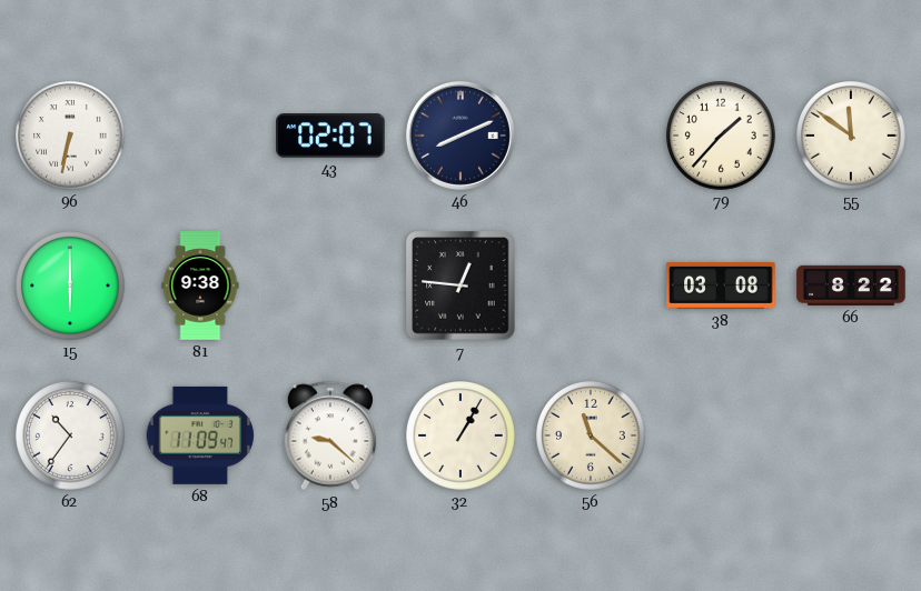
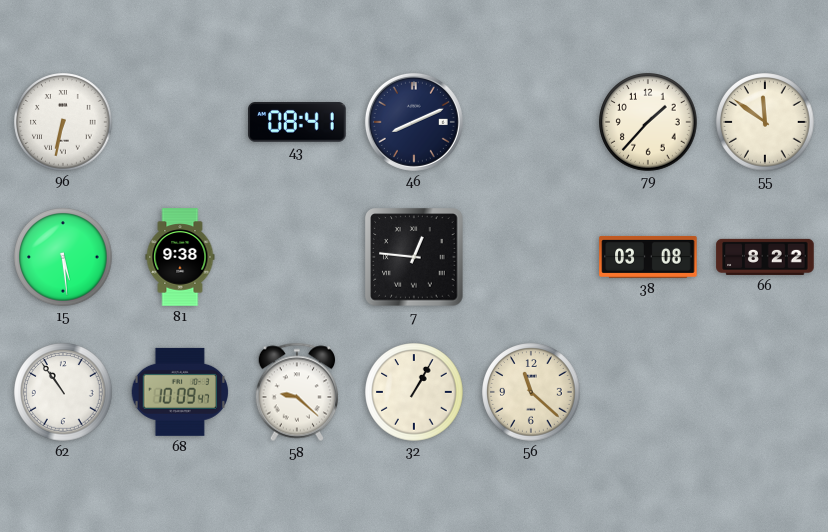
43: 02:07 -> 08:41
15: 6:00 -> 5:29
62: 10:36 -> 10:54
68: 11:09 -> 10:09
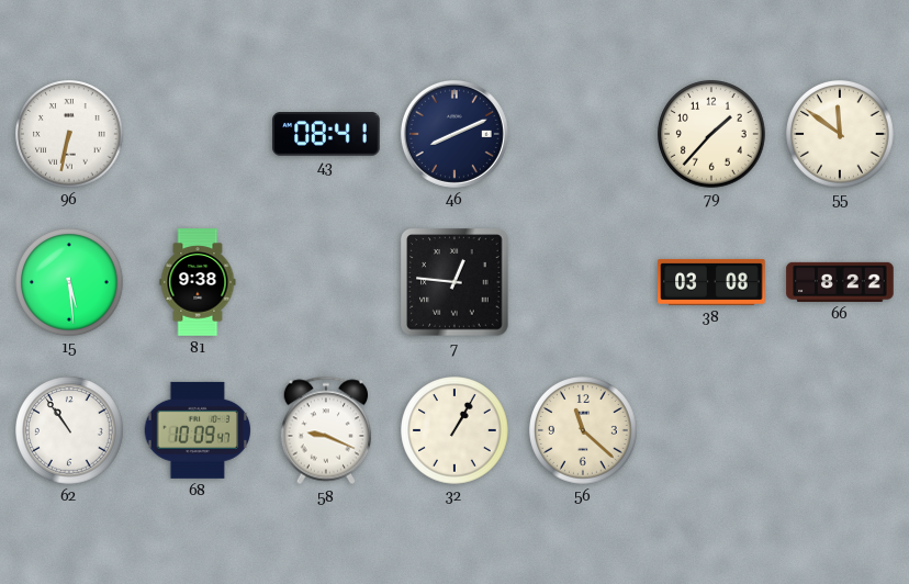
58: 9:22 -> 9:19
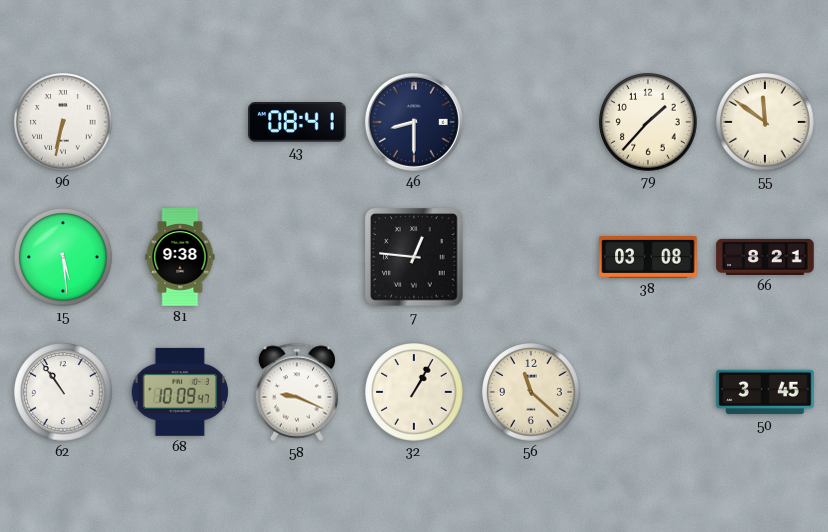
46: 8:11 -> 8:30
66: 8:22 -> 8:21
50: none -> 3:45
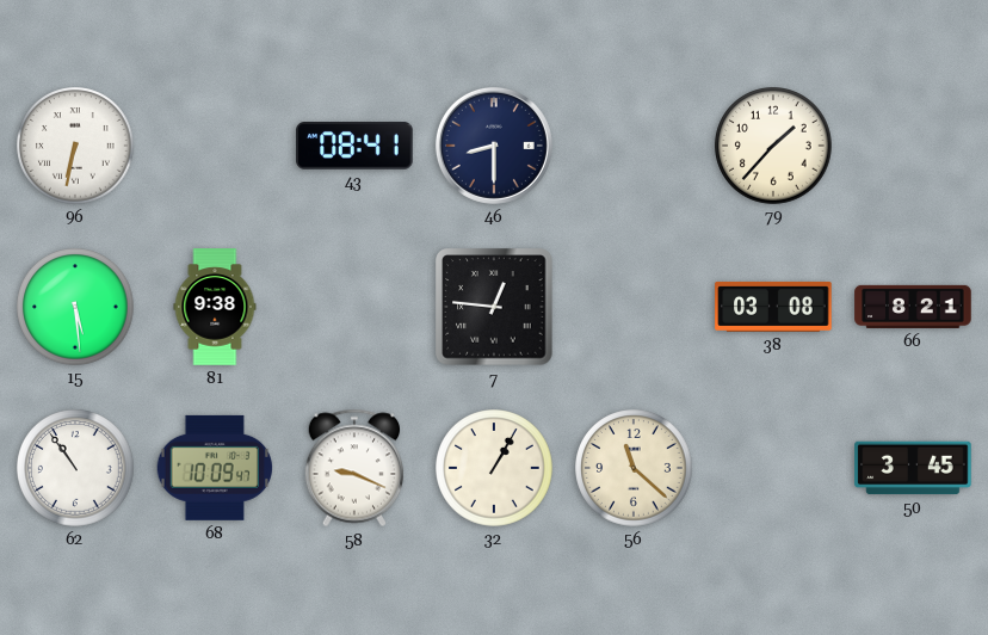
55: 11:51 -> none
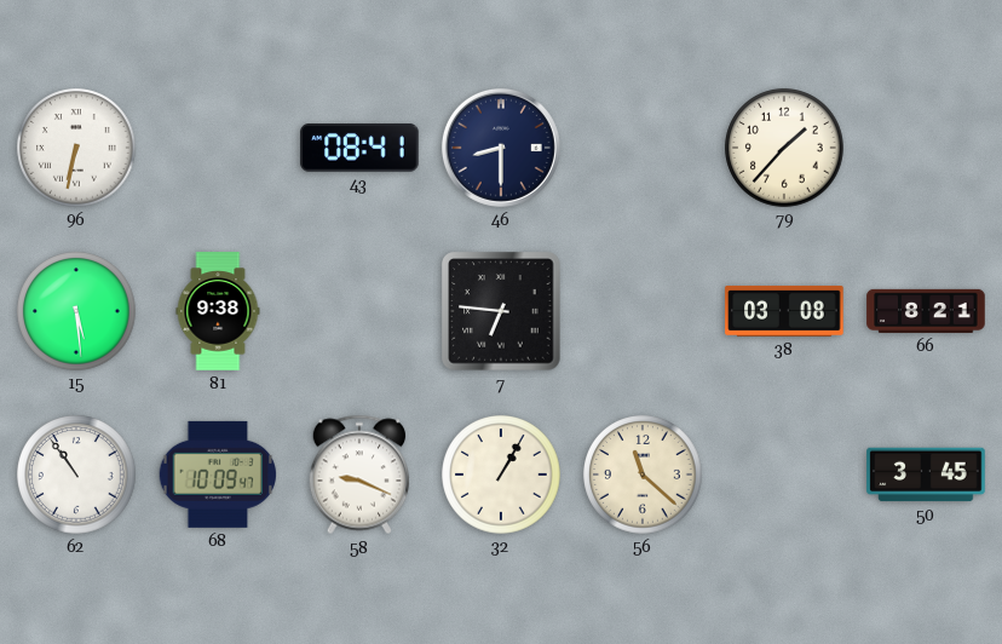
7: 12:46 -> 6:46
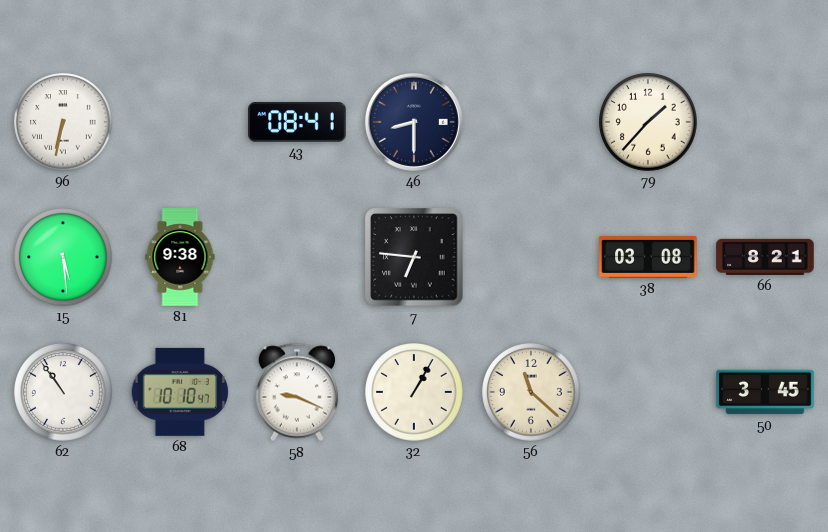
68: 10:09 -> 10:10
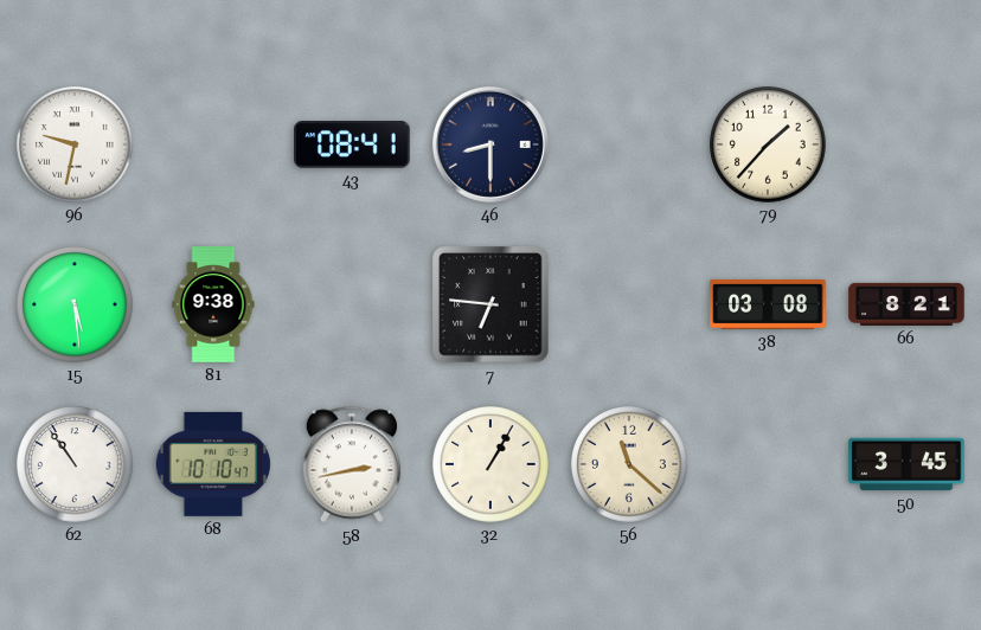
96: 6:32 -> 9:32
58: 9:19 -> 2:43
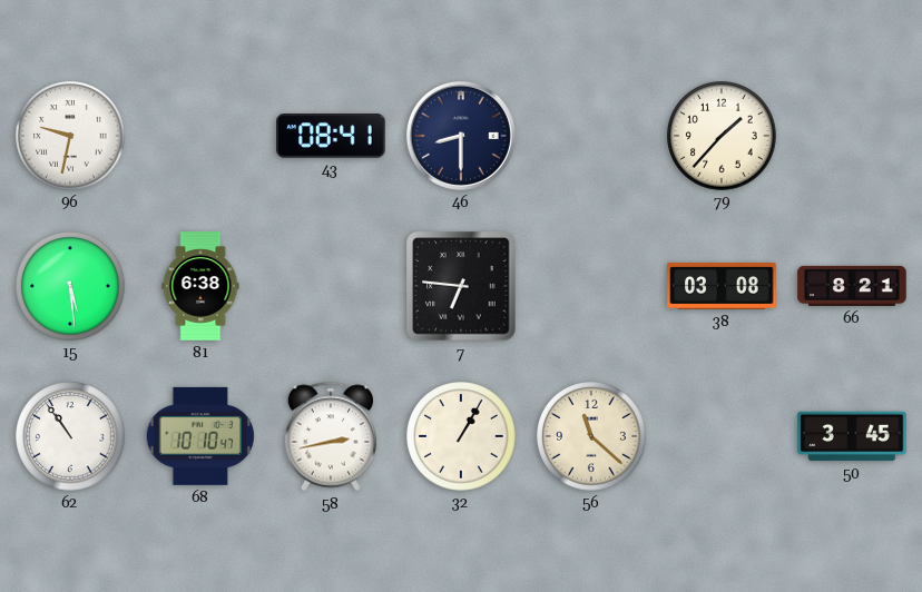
81: 9:38 -> 6:38
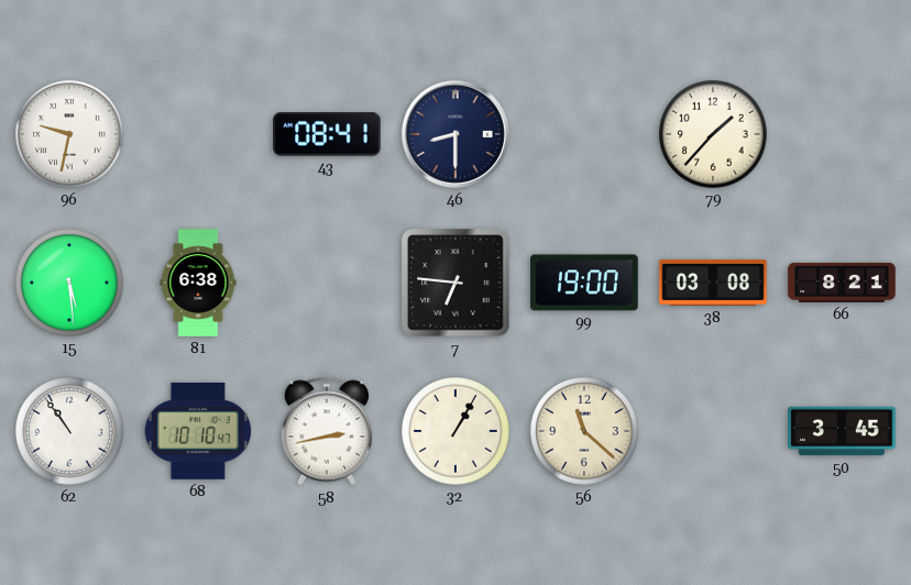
99: none -> 19:00
